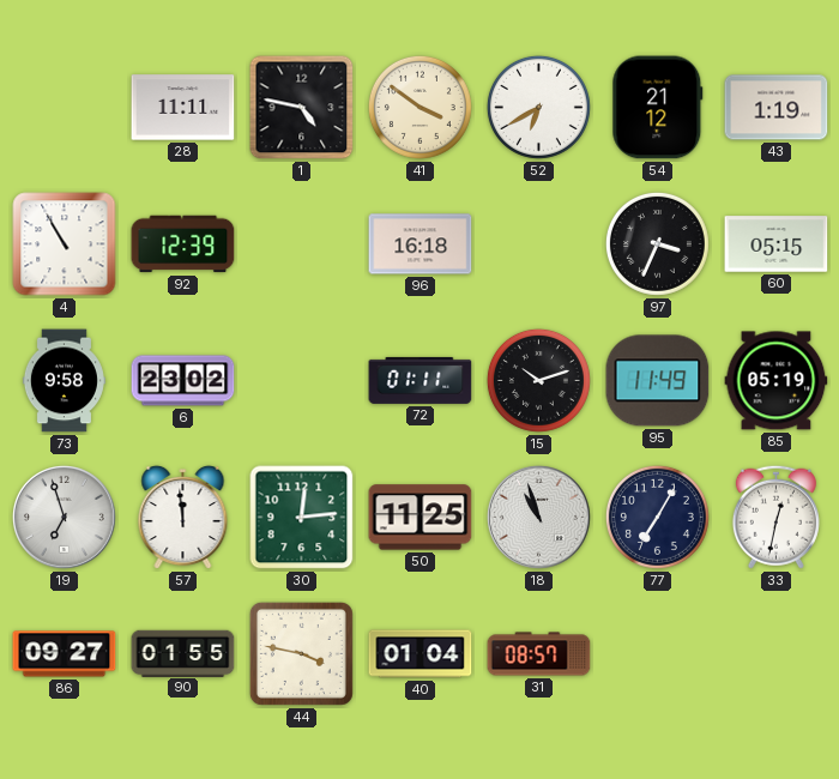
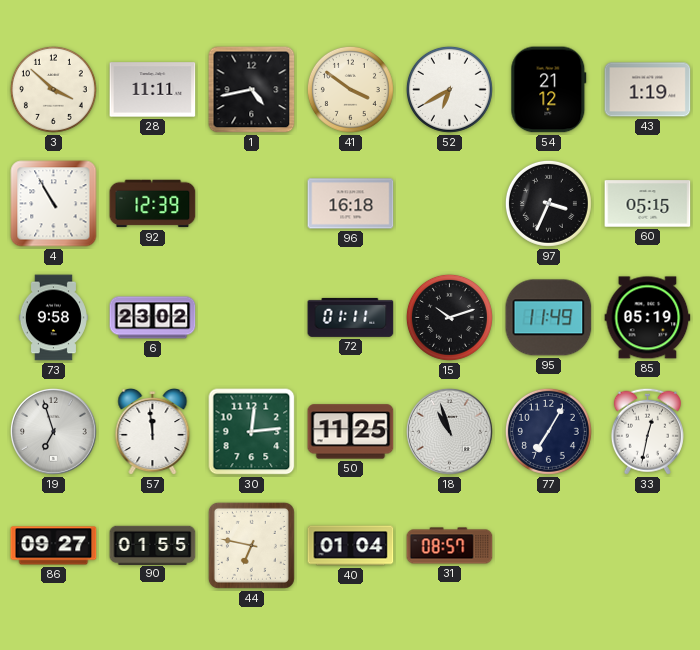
3: none -> 3:52
1: 4:47 -> 4:43
44: 3:47 -> 6:47
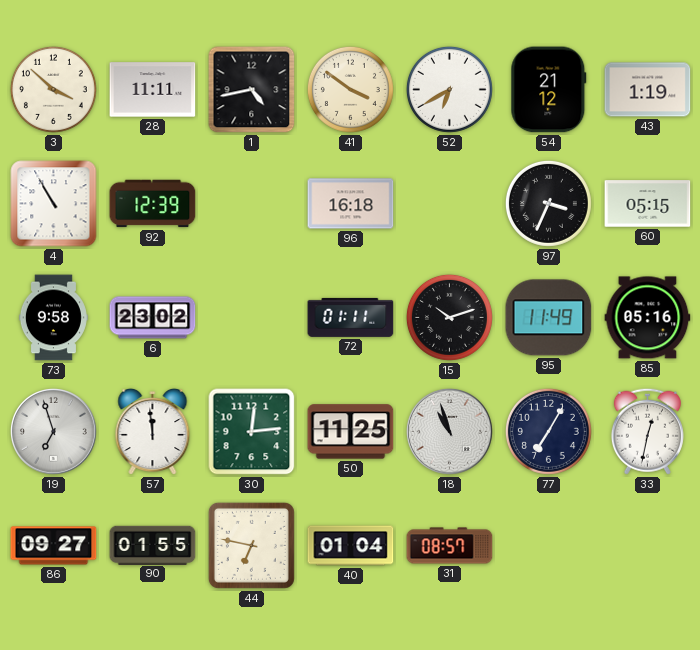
85: 05:19 -> 05:16
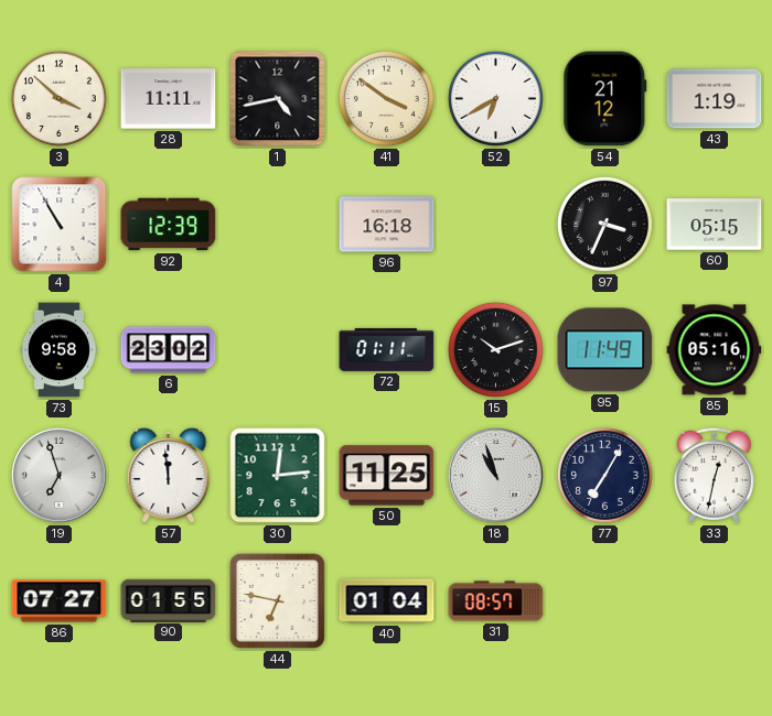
86: 09:27 -> 07:27
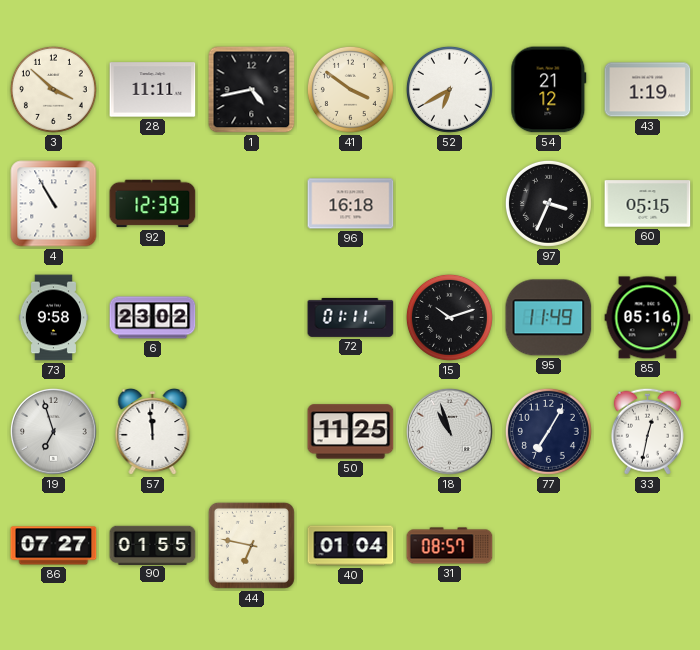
30: 12:14 -> none
